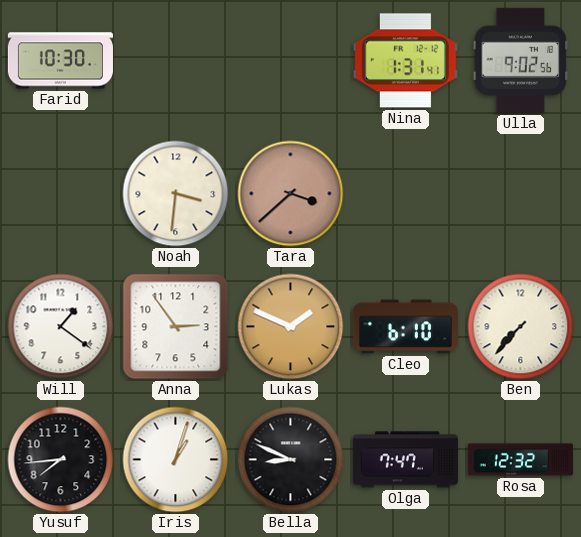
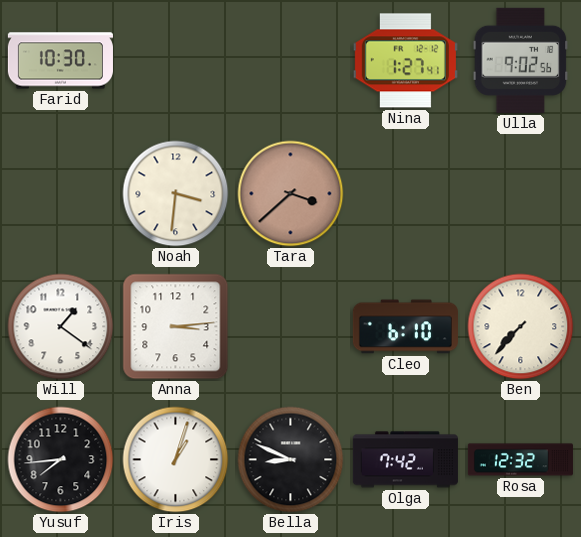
Nina: 1:31 -> 1:27
Anna: 2:54 -> 3:14
Lukas: 1:49 -> none
Olga: 7:47 -> 7:42
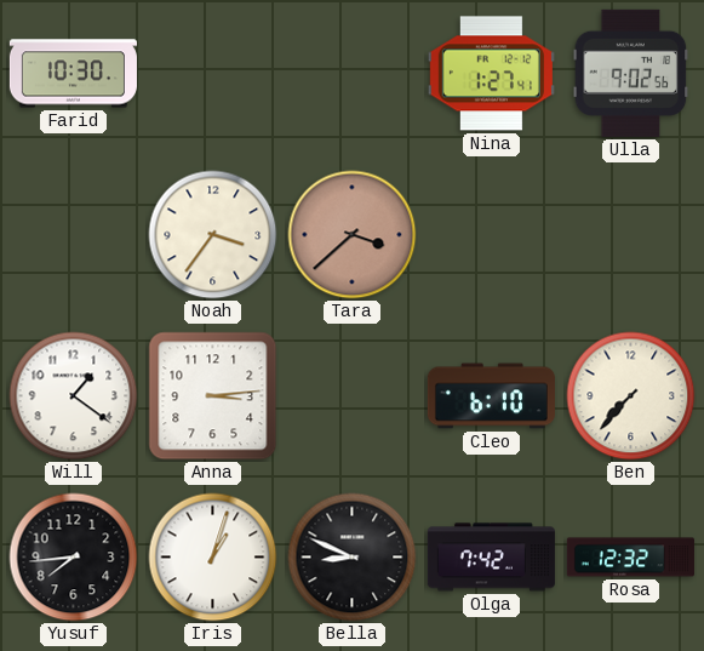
Noah: 3:31 -> 3:36
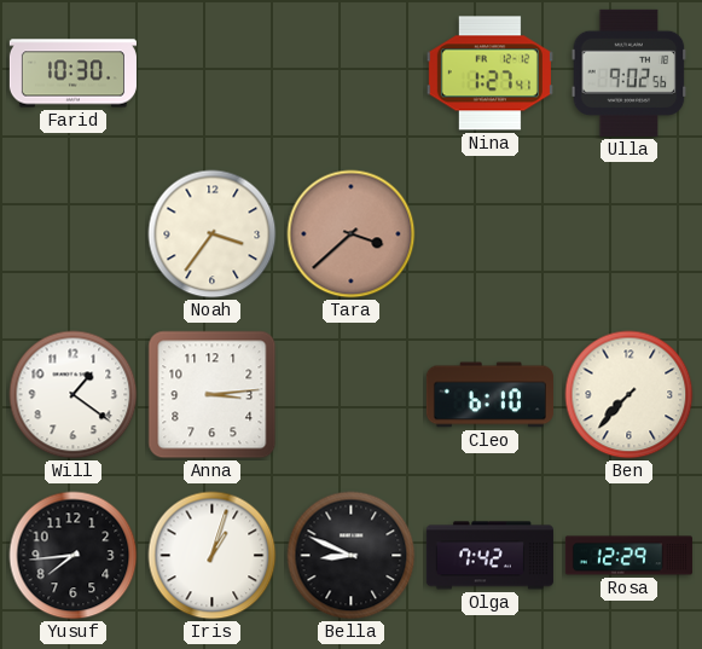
Rosa: 12:32 -> 12:29
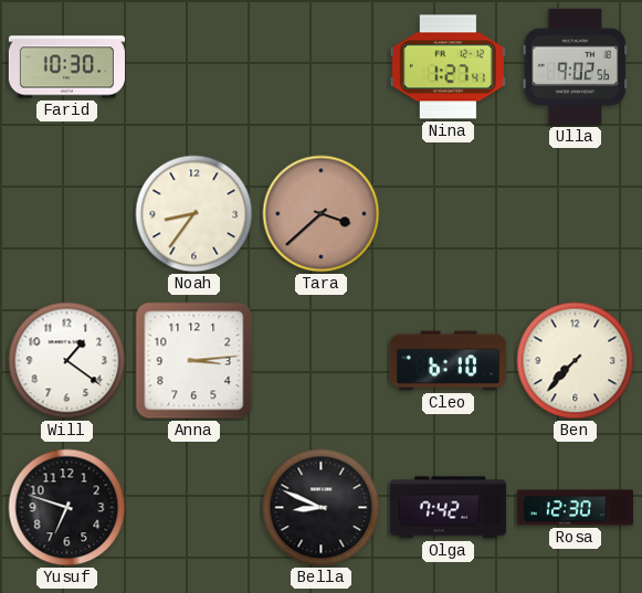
Noah: 3:36 -> 8:36
Yusuf: 7:44 -> 6:48
Iris: 1:03 -> none
Rosa: 12:29 -> 12:30
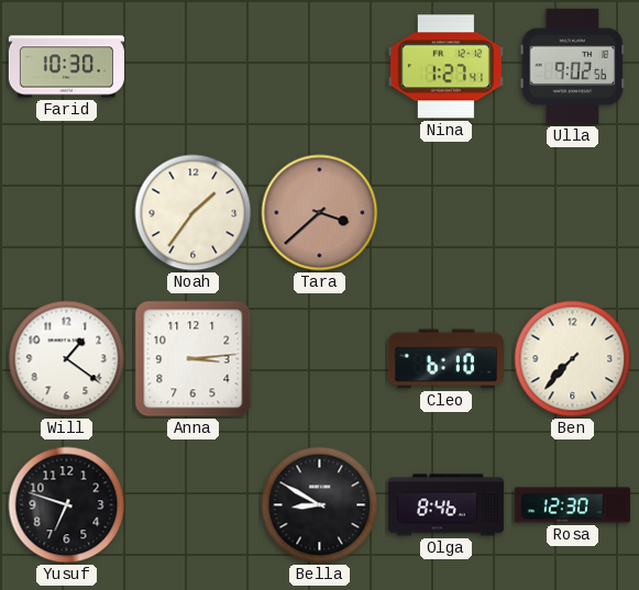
Noah: 8:36 -> 1:36
Bella: 8:49 -> 8:50
Olga: 7:42 -> 8:46
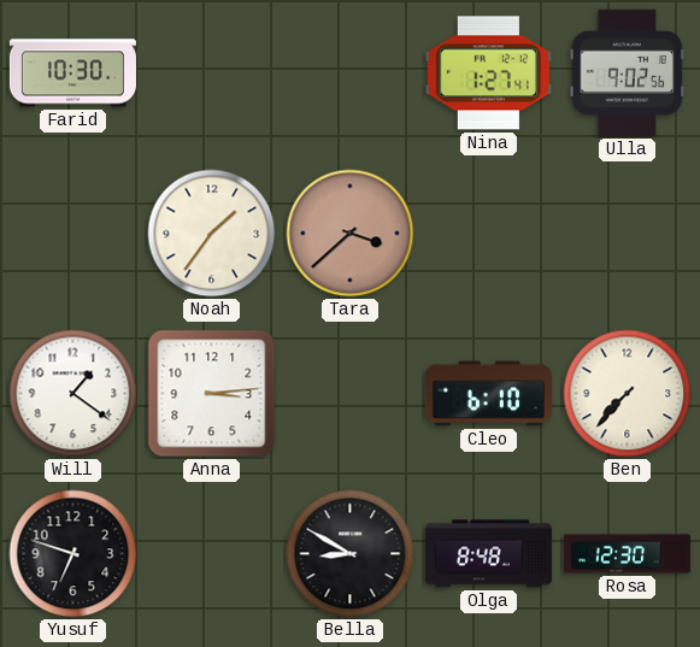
Olga: 8:46 -> 8:48
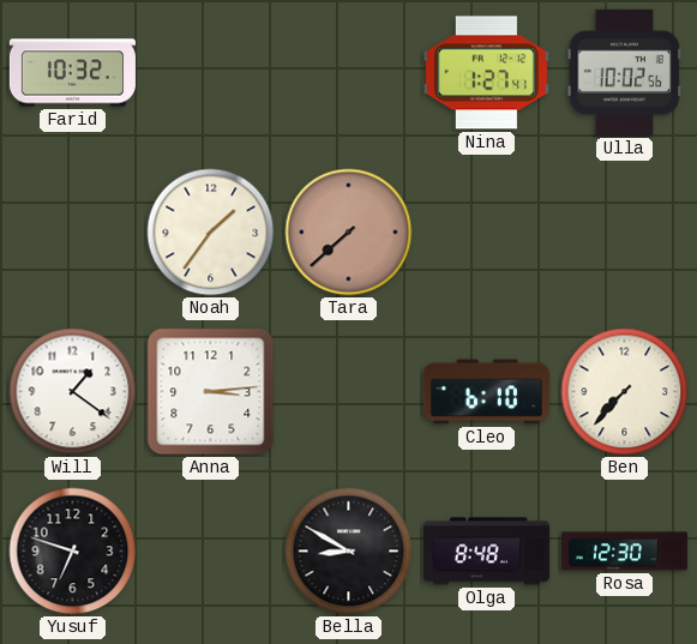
Farid: 10:30 -> 10:32
Ulla: 9:02 -> 10:02
Tara: 3:38 -> 7:38
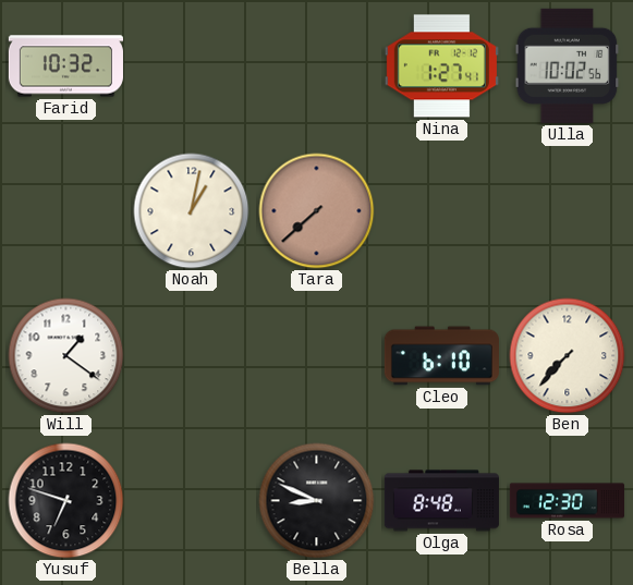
Noah: 1:36 -> 1:02
Anna: 3:14 -> none
Bella: 8:50 -> 8:49
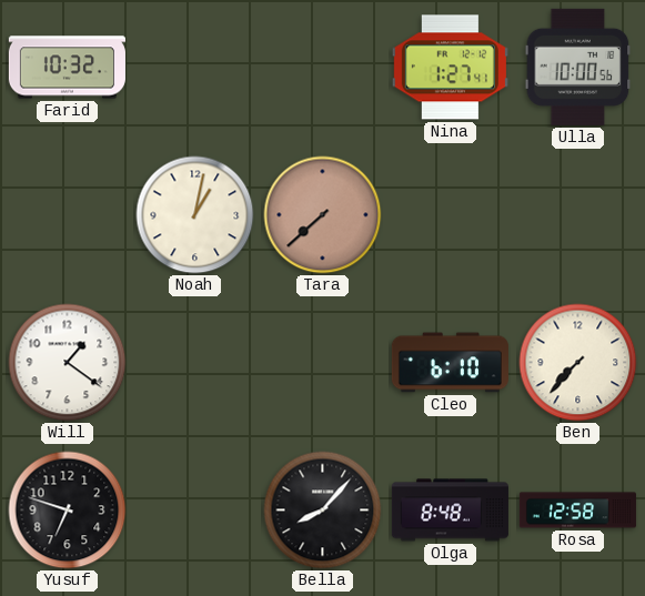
Ulla: 10:02 -> 10:00
Bella: 8:49 -> 8:07
Rosa: 12:30 -> 12:58
